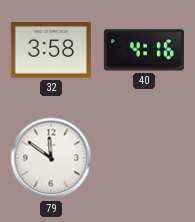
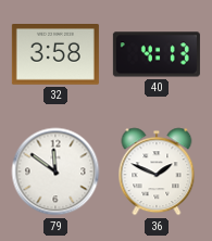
40: 4:16 -> 4:13
36: none -> 1:49
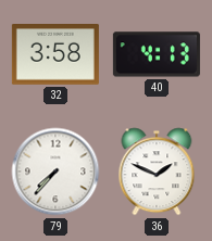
79: 11:51 -> 7:37
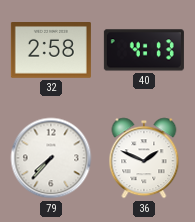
32: 3:58 -> 2:58
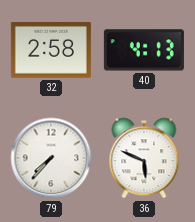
36: 1:49 -> 5:49
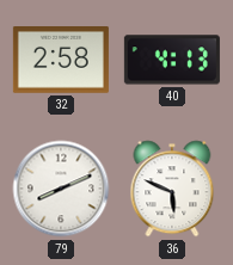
79: 7:37 -> 8:11
